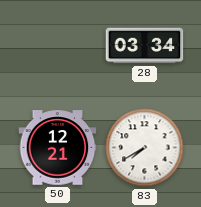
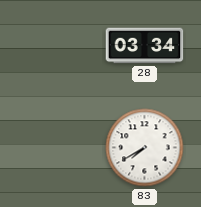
50: 12:21 -> none
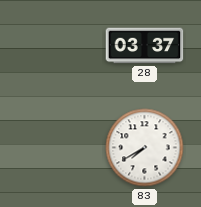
28: 03:34 -> 03:37
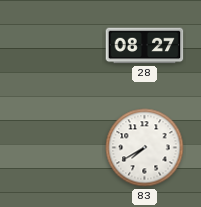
28: 03:37 -> 08:27
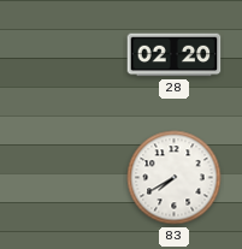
28: 08:27 -> 02:20
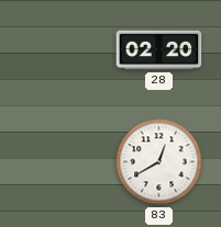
83: 7:40 -> 12:40
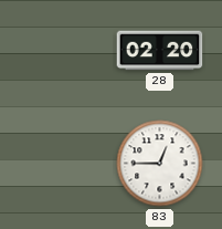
83: 12:40 -> 12:45
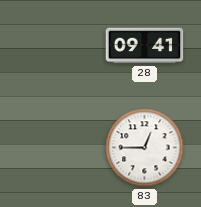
28: 02:20 -> 09:41
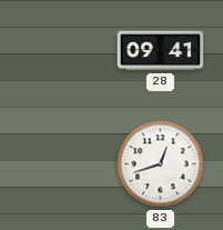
83: 12:45 -> 12:42
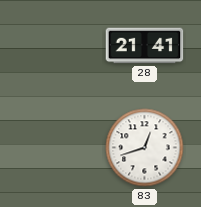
28: 09:41 -> 21:41
